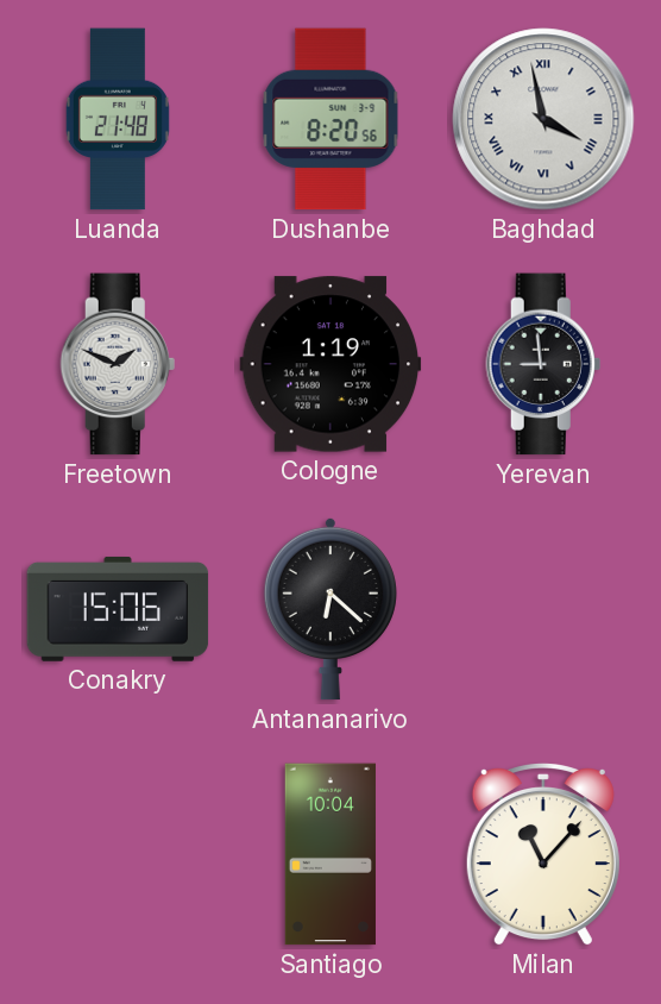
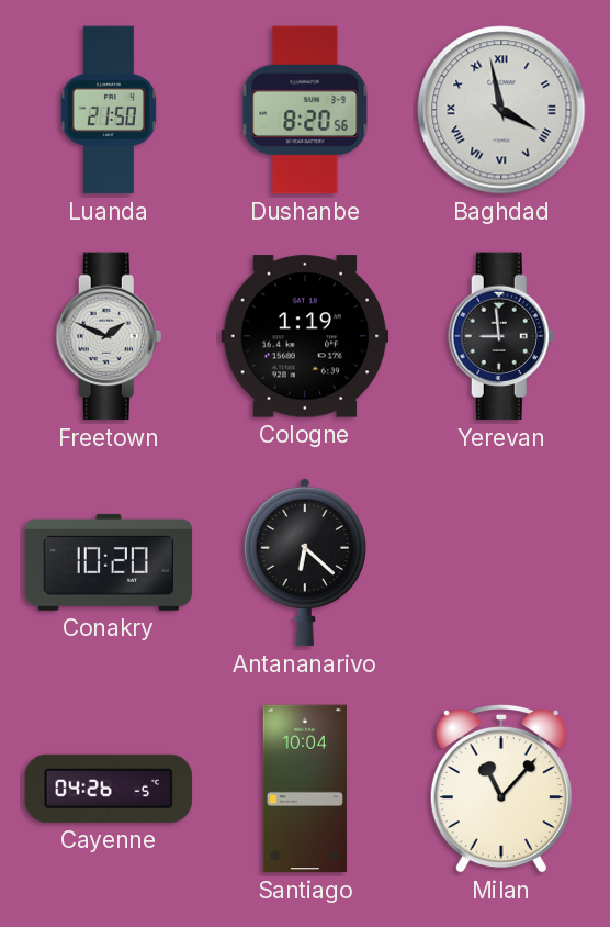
Luanda: 21:48 -> 21:50
Conakry: 15:06 -> 10:20
Cayenne: none -> 04:26
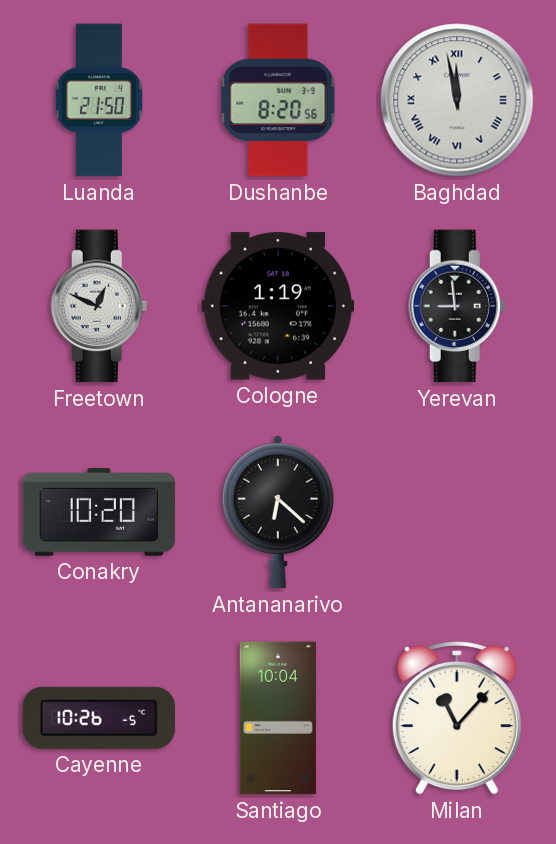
Baghdad: 3:58 -> 11:58
Freetown: 1:49 -> 12:49
Cayenne: 04:26 -> 10:26
